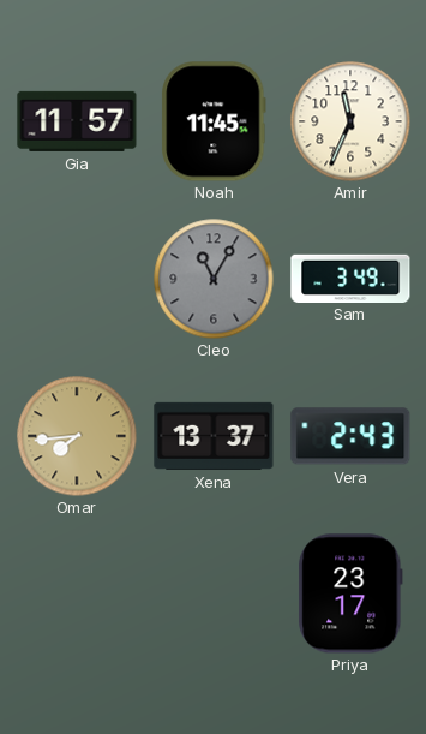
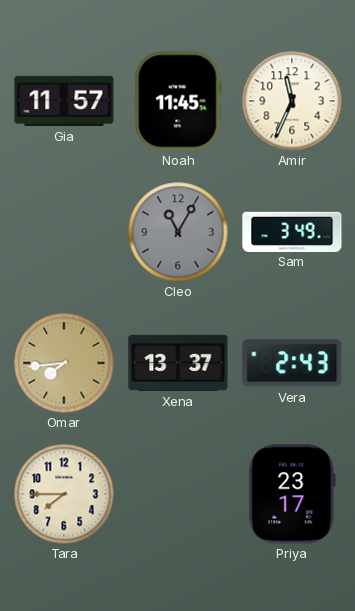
Tara: none -> 7:45
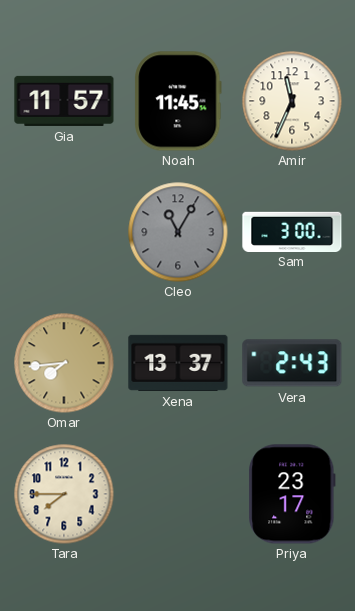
Sam: 3:49 -> 3:00
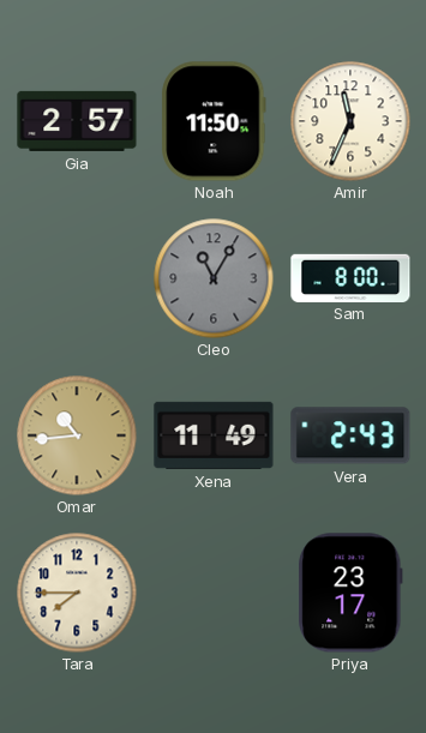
Gia: 11:57 -> 2:57
Noah: 11:45 -> 11:50
Sam: 3:00 -> 8:00
Omar: 7:44 -> 10:44
Xena: 13:37 -> 11:49
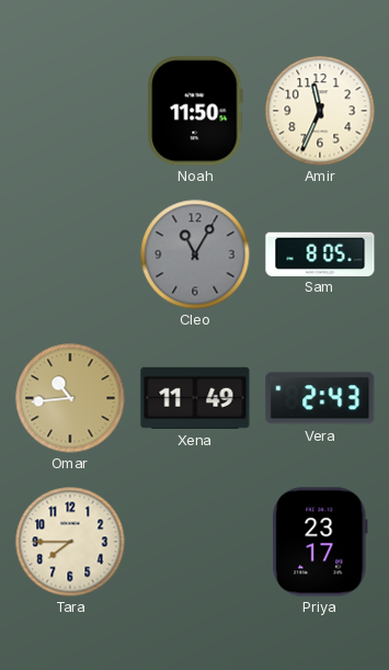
Gia: 2:57 -> none
Sam: 8:00 -> 8:05
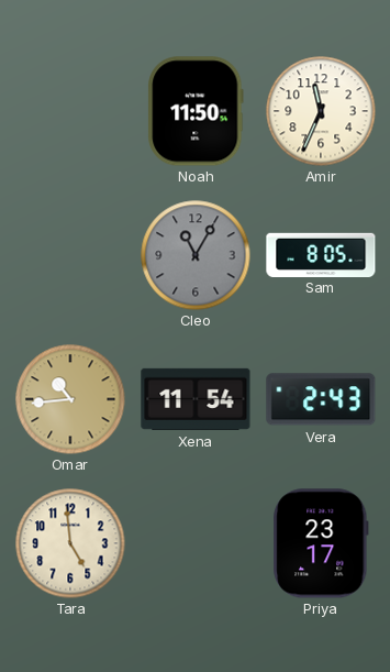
Xena: 11:49 -> 11:54
Tara: 7:45 -> 4:59
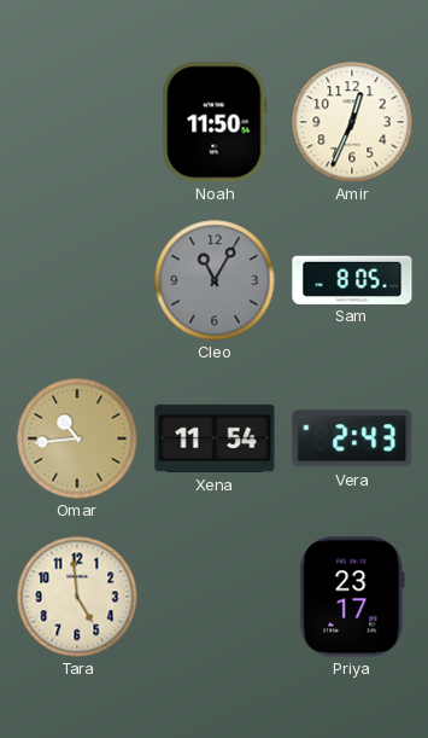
Amir: 11:34 -> 12:34
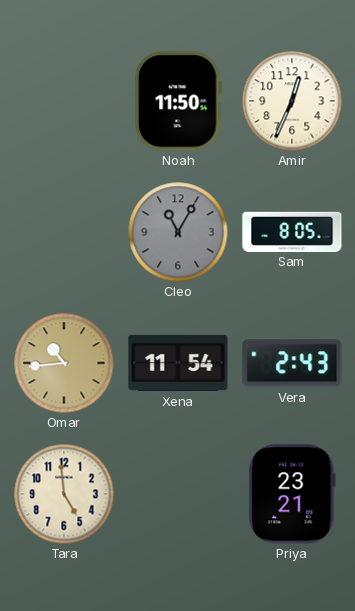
Priya: 23:17 -> 23:21
